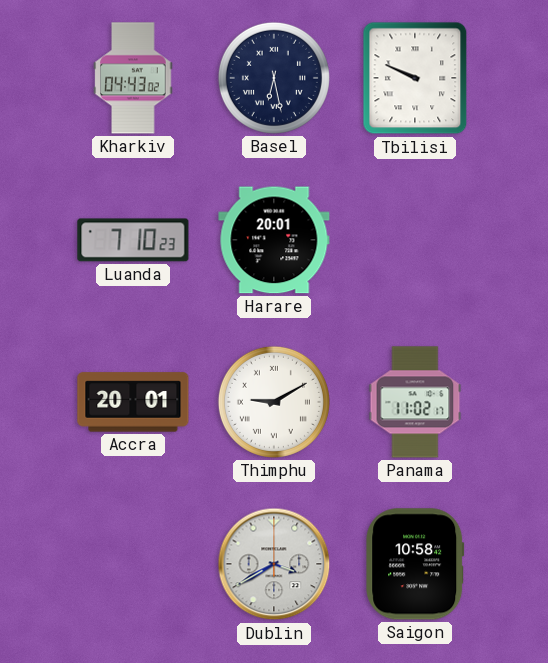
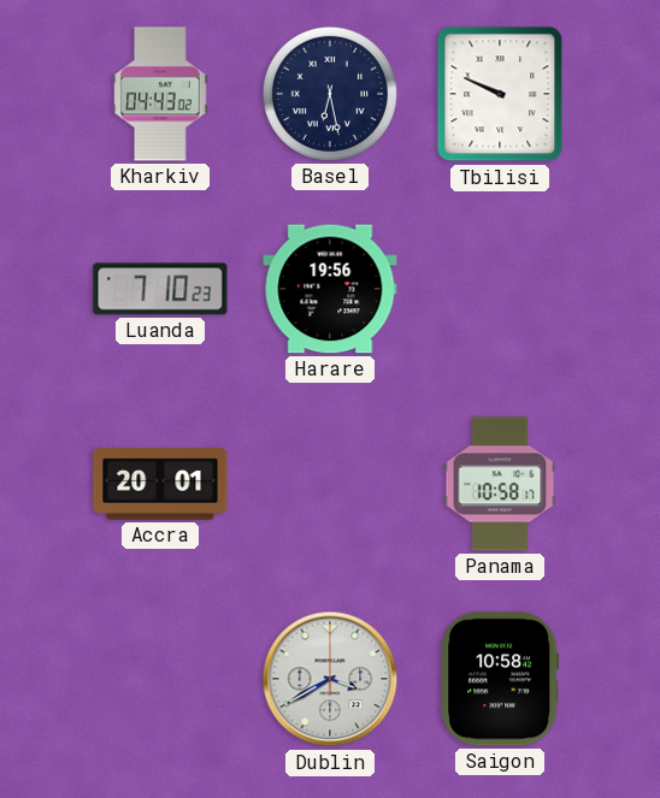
Harare: 20:01 -> 19:56
Thimphu: 9:10 -> none
Panama: 11:02 -> 10:58
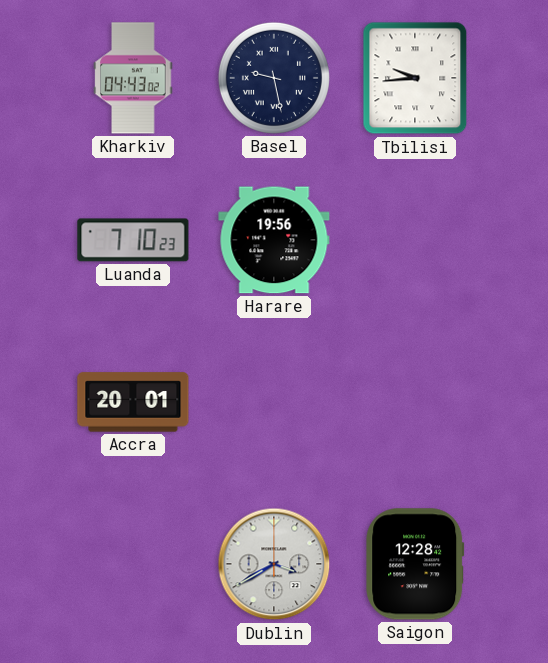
Basel: 6:28 -> 9:28
Tbilisi: 9:49 -> 9:44
Panama: 10:58 -> none
Saigon: 10:58 -> 12:28
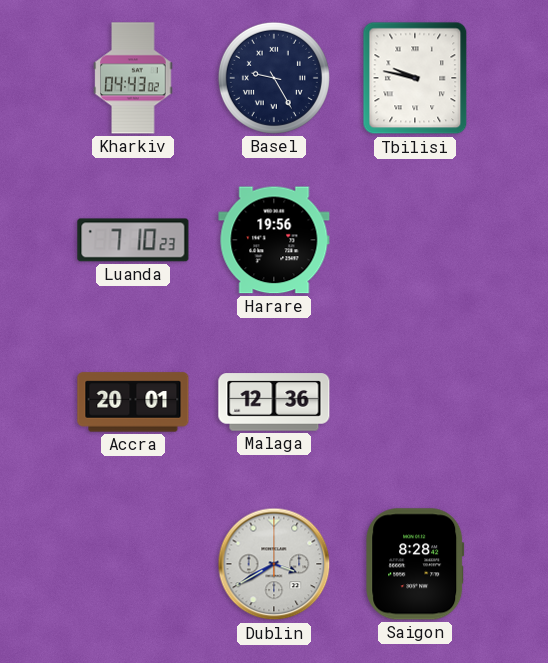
Basel: 9:28 -> 9:25
Tbilisi: 9:44 -> 9:47
Malaga: none -> 12:36
Saigon: 12:28 -> 8:28
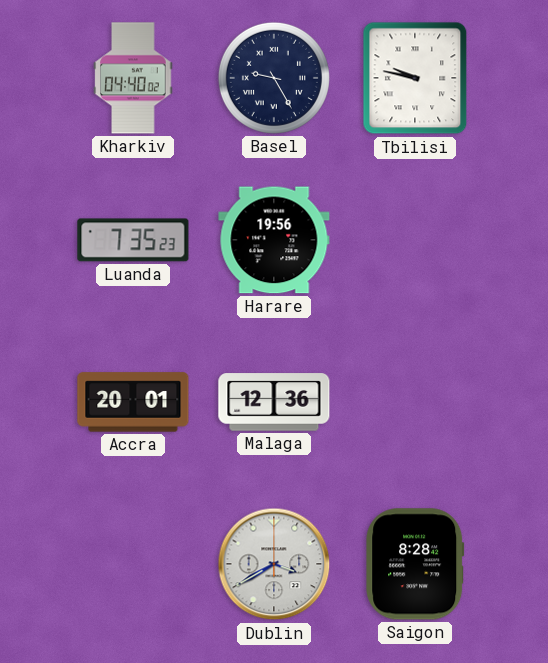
Kharkiv: 04:43 -> 04:40
Luanda: 7:10 -> 7:35
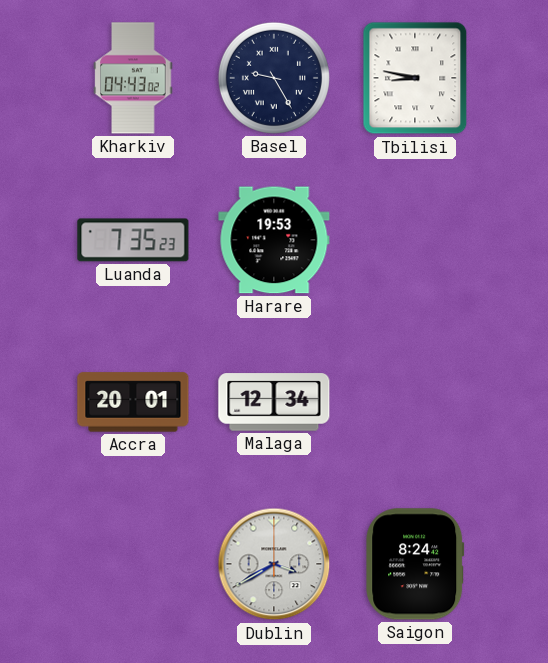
Kharkiv: 04:40 -> 04:43
Tbilisi: 9:47 -> 8:47
Harare: 19:56 -> 19:53
Malaga: 12:36 -> 12:34
Saigon: 8:28 -> 8:24
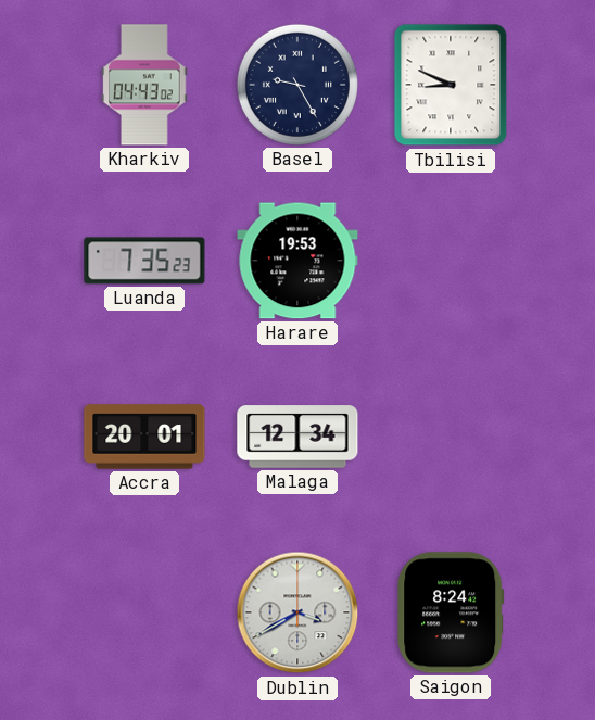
Tbilisi: 8:47 -> 8:49
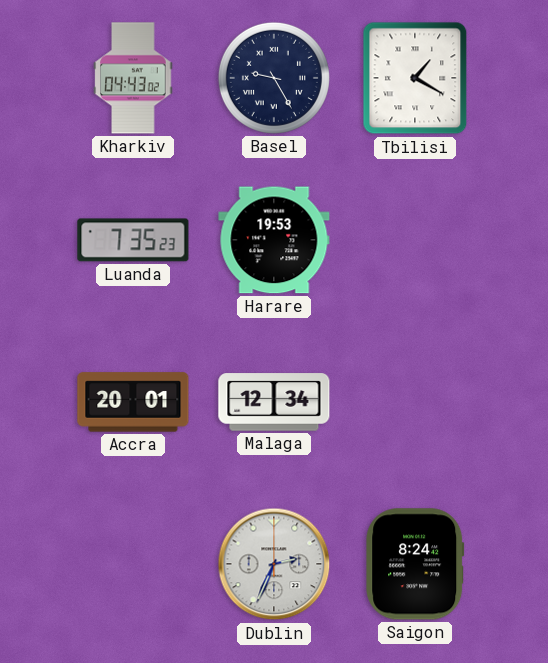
Tbilisi: 8:49 -> 1:20
Dublin: 3:40 -> 2:34
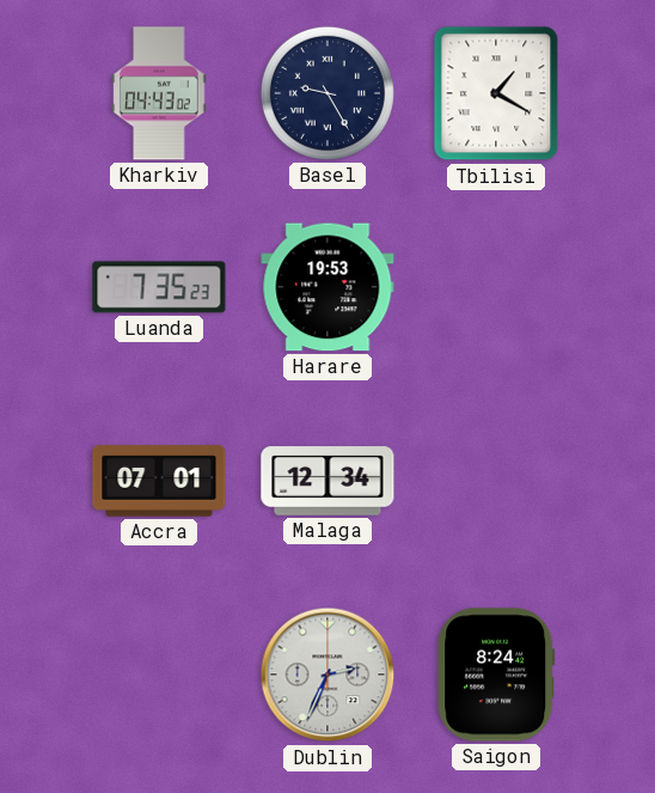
Accra: 20:01 -> 07:01
